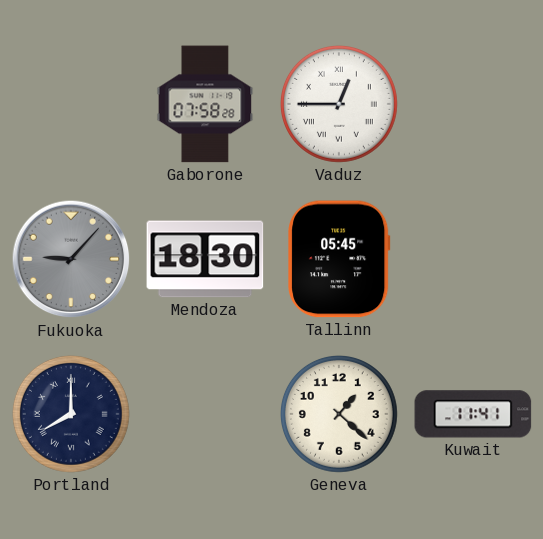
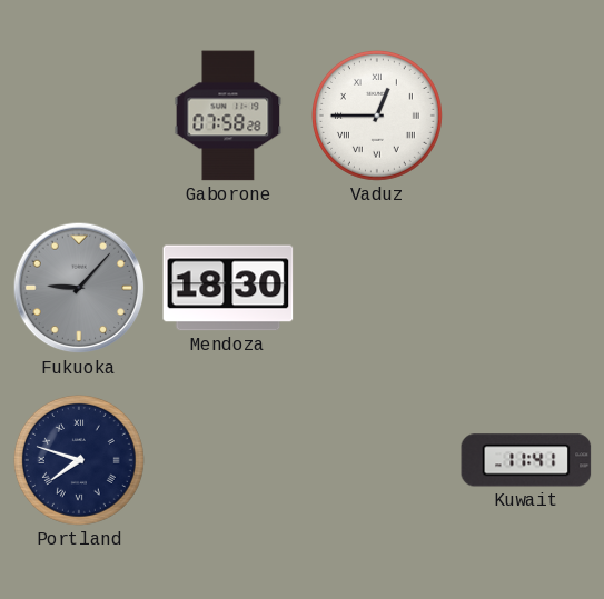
Tallinn: 05:45 -> none
Portland: 8:00 -> 7:48
Geneva: 1:22 -> none
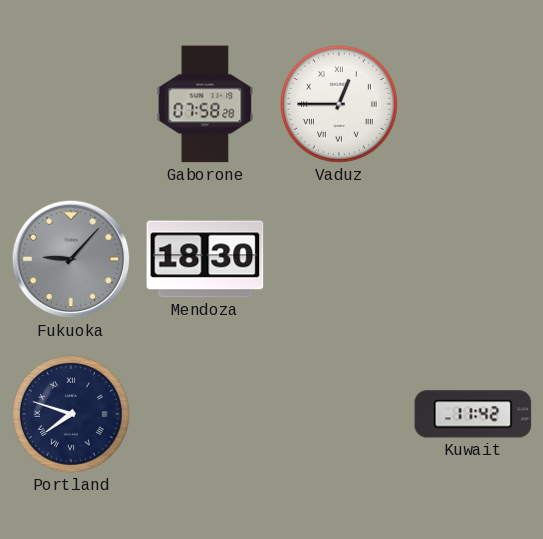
Kuwait: 11:41 -> 11:42
